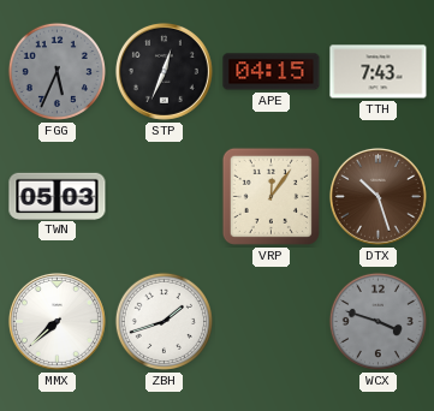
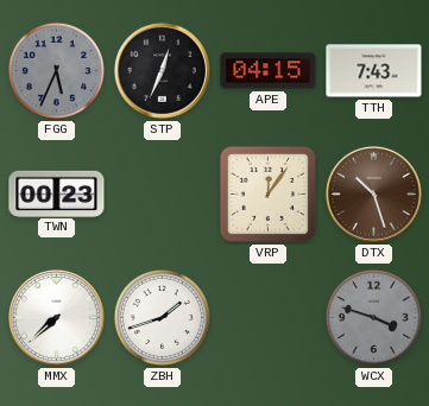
TWN: 05:03 -> 00:23
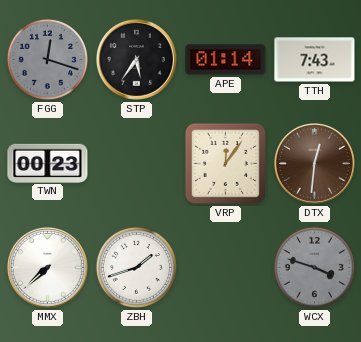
FGG: 5:34 -> 12:18
STP: 12:34 -> 5:36
APE: 04:15 -> 01:14
DTX: 10:27 -> 12:31
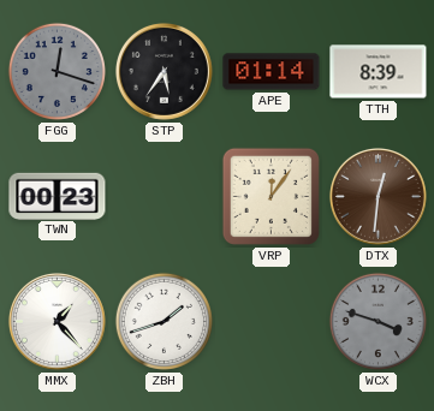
TTH: 7:43 -> 8:39
MMX: 7:38 -> 1:23
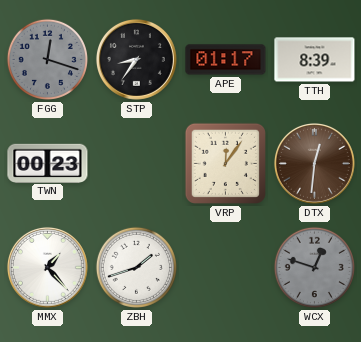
STP: 5:36 -> 8:36
APE: 01:14 -> 01:17
WCX: 3:48 -> 12:48
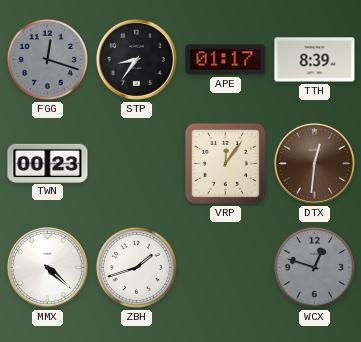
MMX: 1:23 -> 4:22
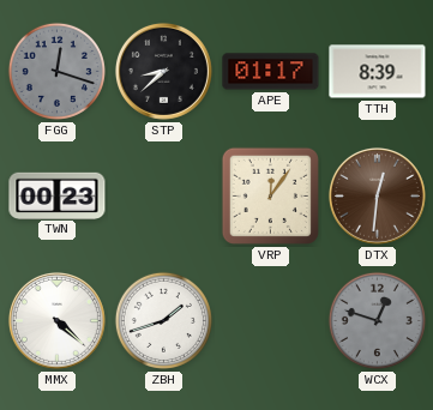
STP: 8:36 -> 8:38
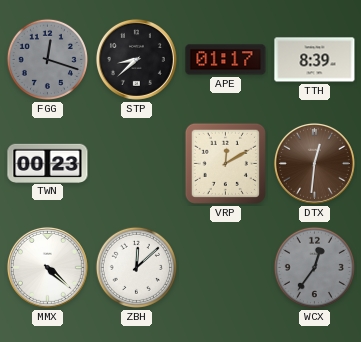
VRP: 12:06 -> 12:10
ZBH: 1:42 -> 12:08
WCX: 12:48 -> 12:36
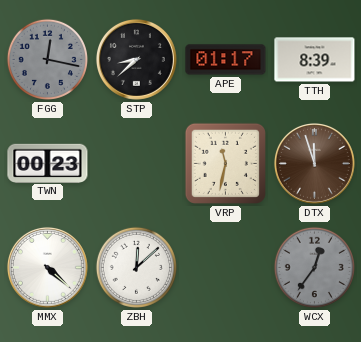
FGG: 12:18 -> 12:17
VRP: 12:10 -> 11:32
DTX: 12:31 -> 11:57
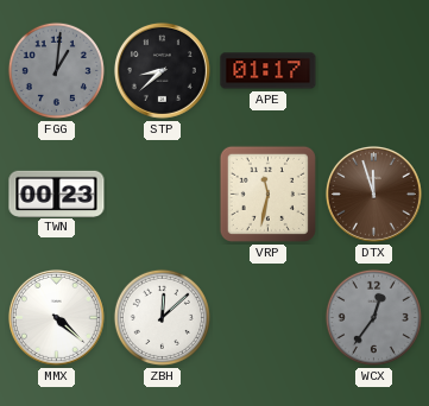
FGG: 12:17 -> 1:01
TTH: 8:39 -> none
